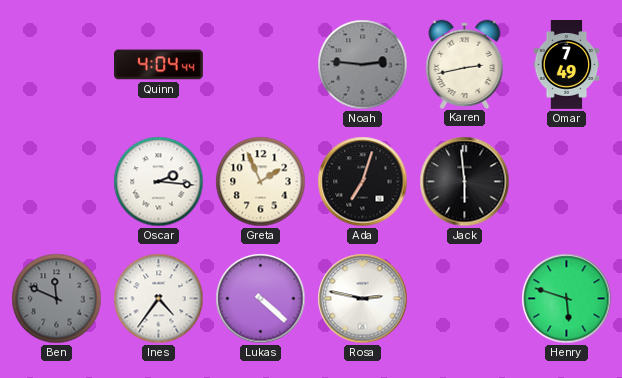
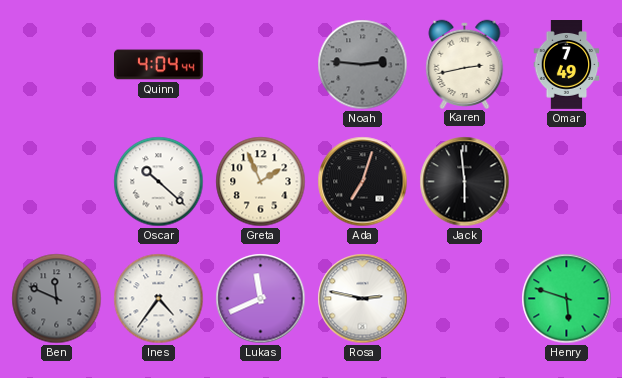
Oscar: 2:16 -> 10:22
Lukas: 4:22 -> 11:41
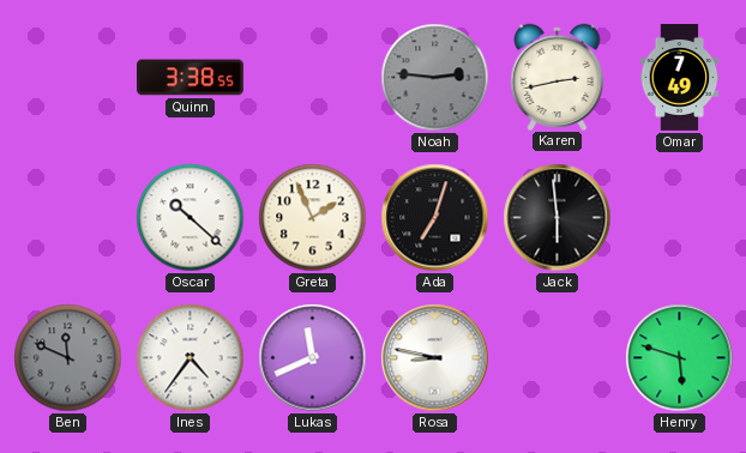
Quinn: 4:04 -> 3:38
Rosa: 2:47 -> 8:47
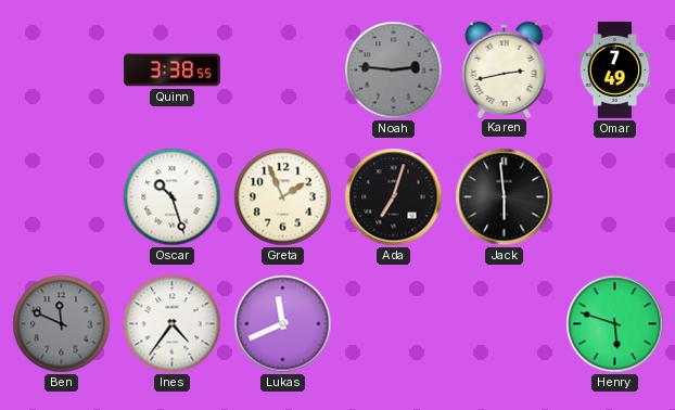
Oscar: 10:22 -> 10:27
Rosa: 8:47 -> none
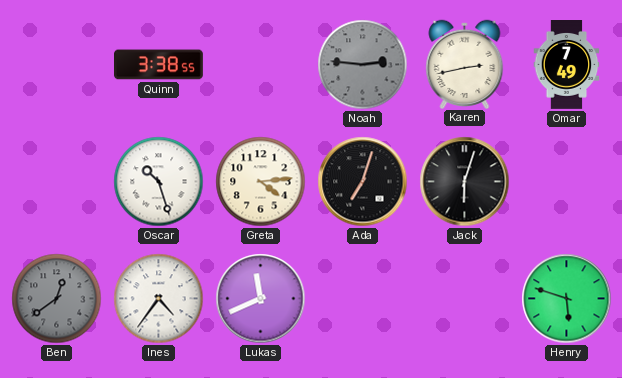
Greta: 1:56 -> 4:14
Jack: 5:59 -> 6:03
Ben: 11:49 -> 12:39
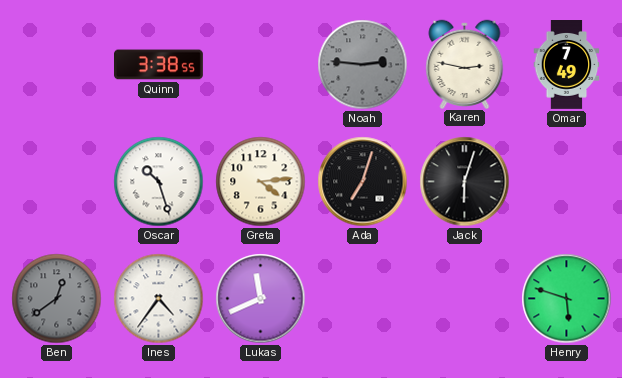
Karen: 2:43 -> 2:47
